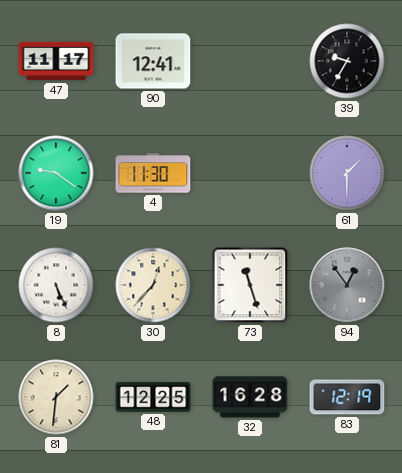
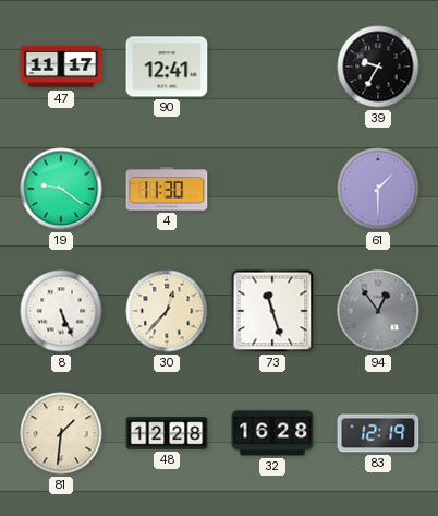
48: 12:25 -> 12:28
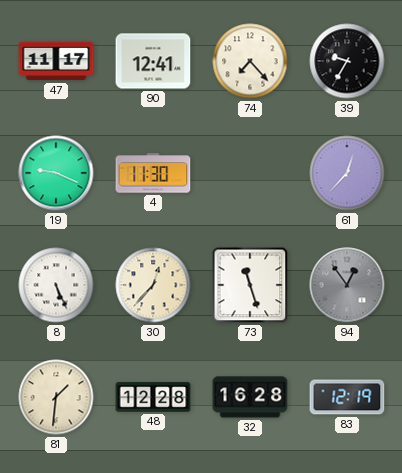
74: none -> 7:23
19: 9:21 -> 9:19
61: 1:30 -> 12:37
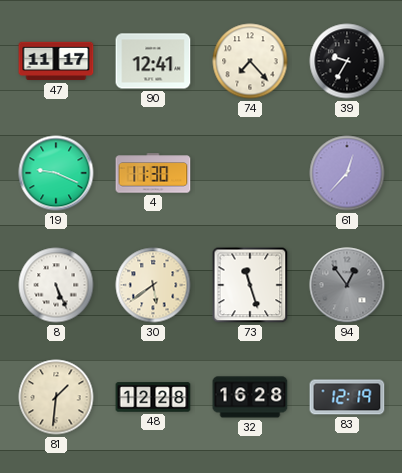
30: 12:37 -> 5:39
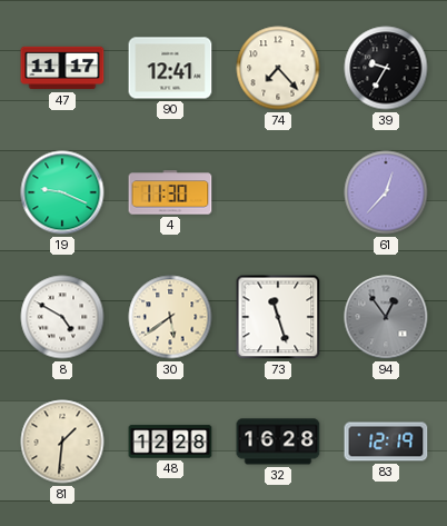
8: 5:26 -> 4:50
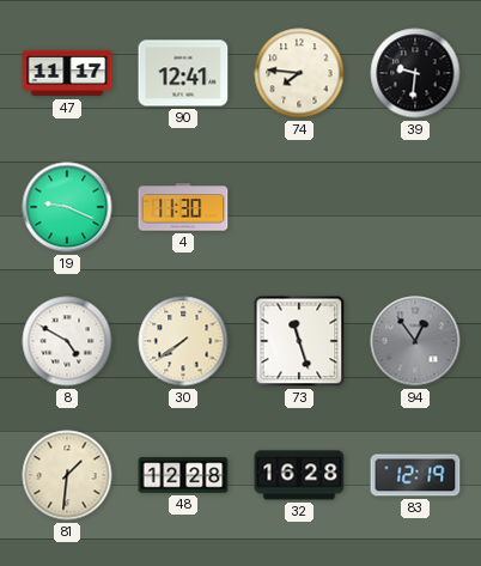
74: 7:23 -> 7:46
39: 9:35 -> 9:31
61: 12:37 -> none
30: 5:39 -> 7:39
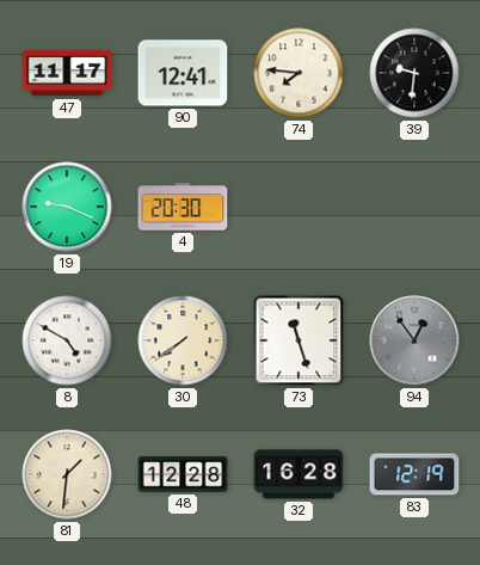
4: 11:30 -> 20:30
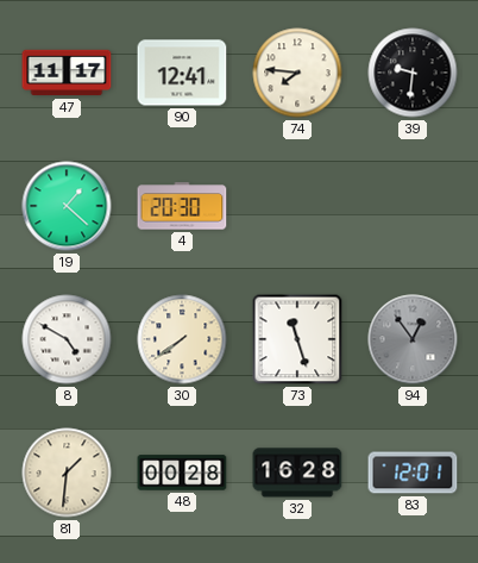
19: 9:19 -> 1:22
48: 12:28 -> 00:28
83: 12:19 -> 12:01
